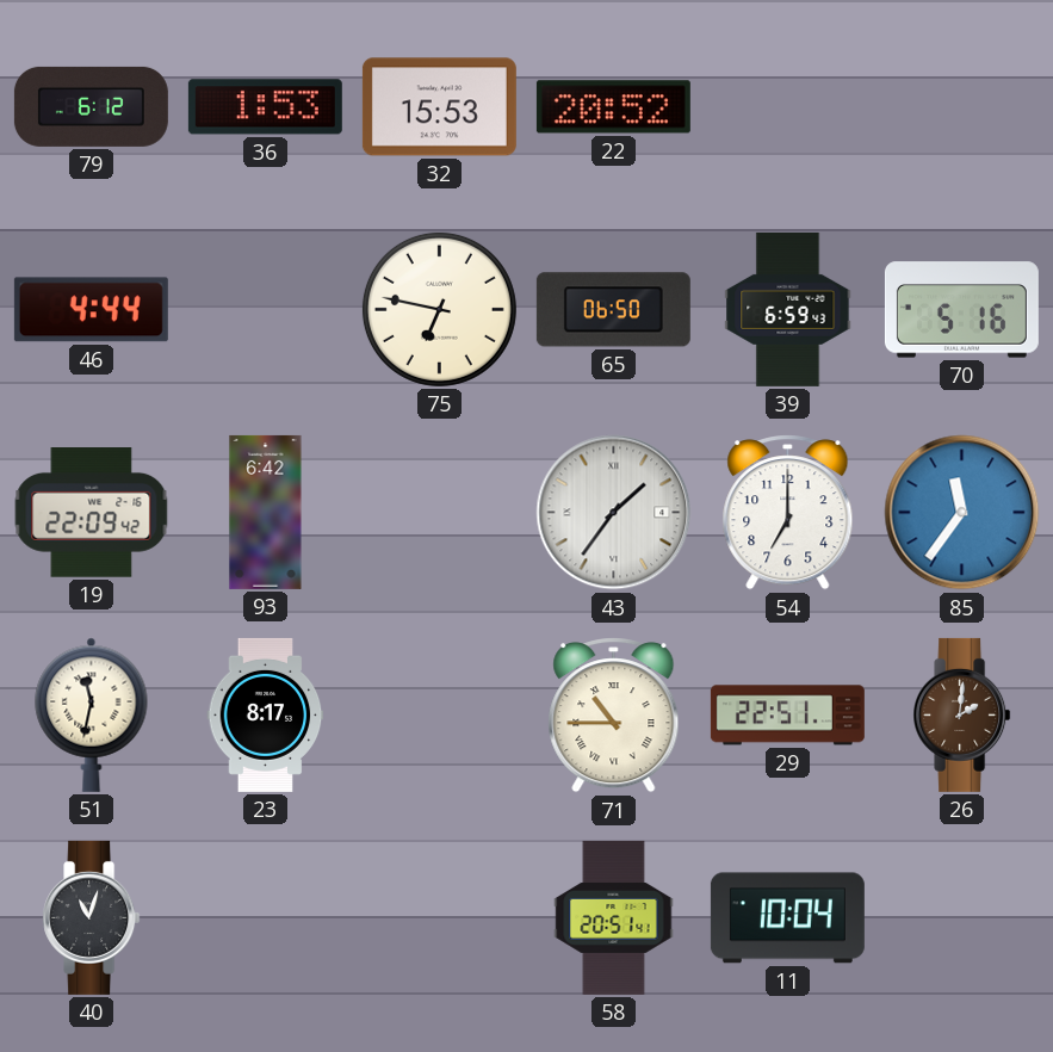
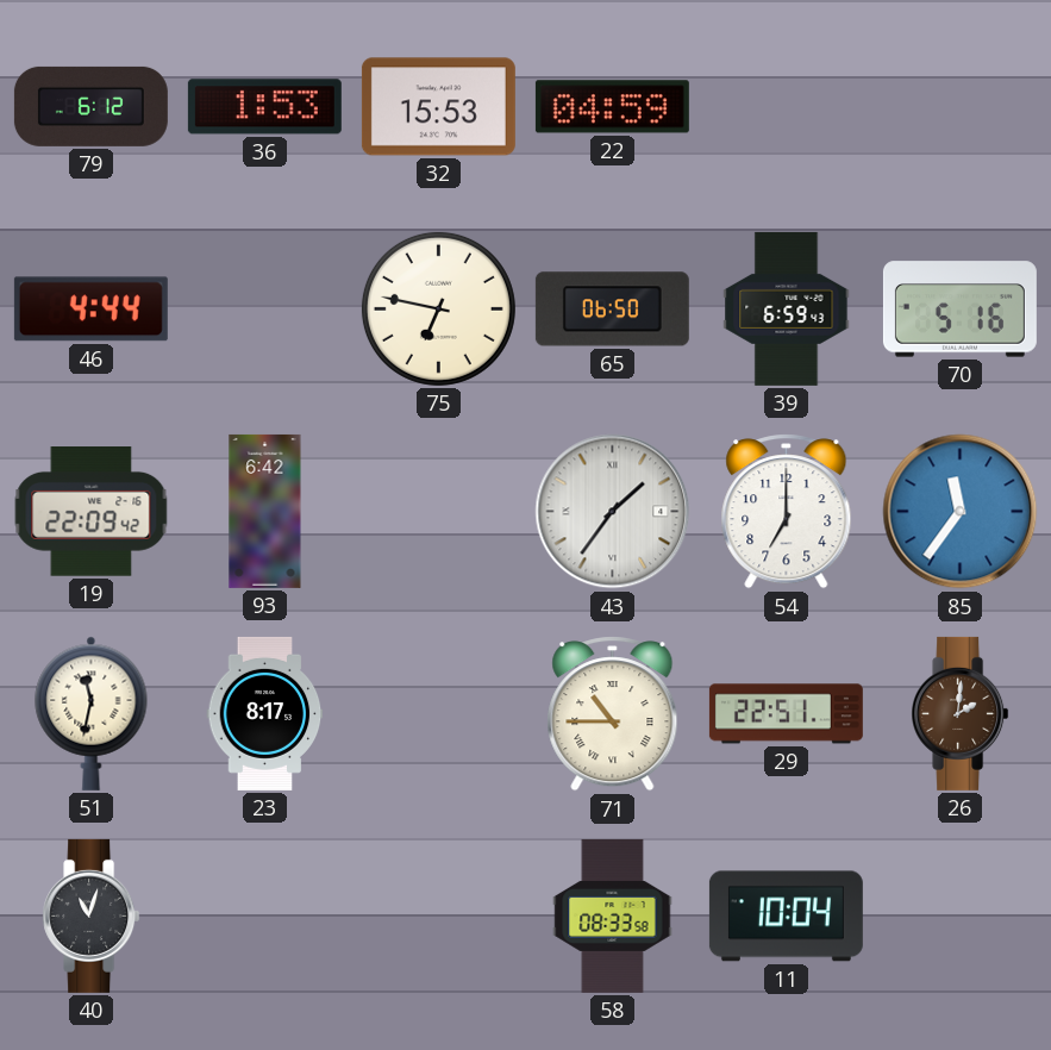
22: 20:52 -> 04:59
58: 20:51 -> 08:33
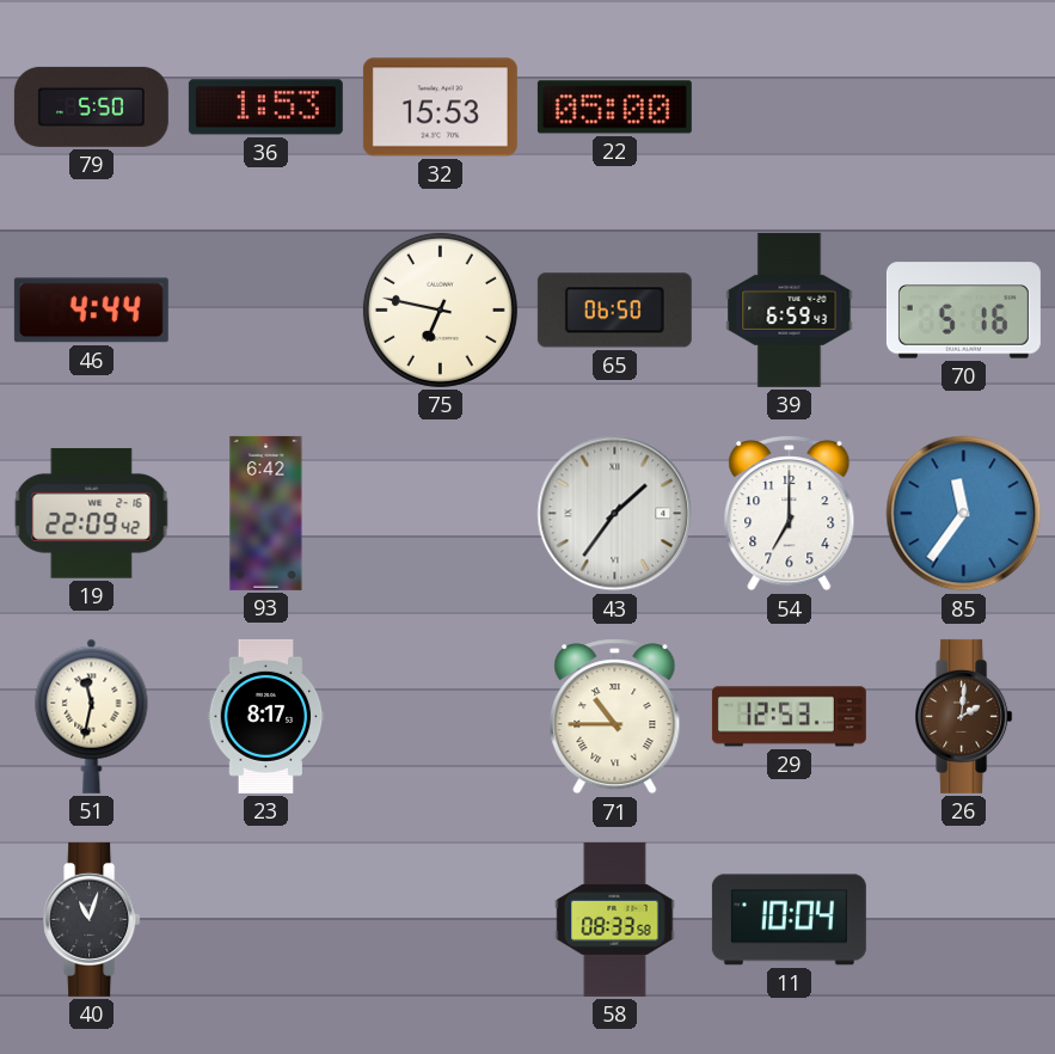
79: 6:12 -> 5:50
22: 04:59 -> 05:00
29: 22:51 -> 12:53
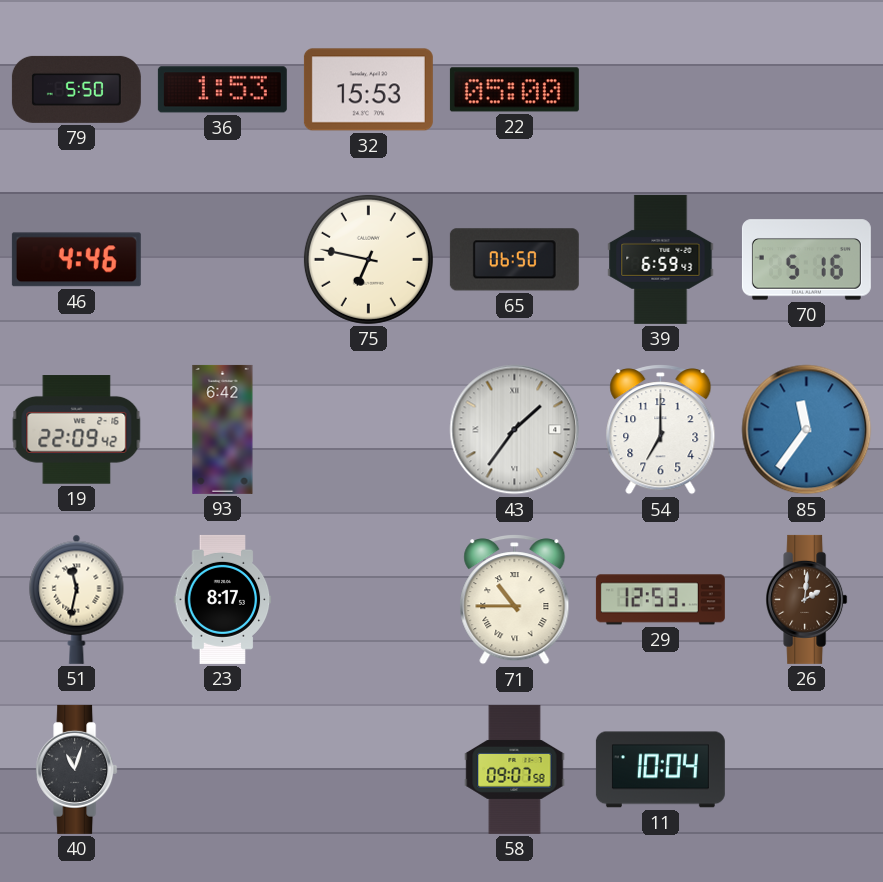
46: 4:44 -> 4:46
58: 08:33 -> 09:07
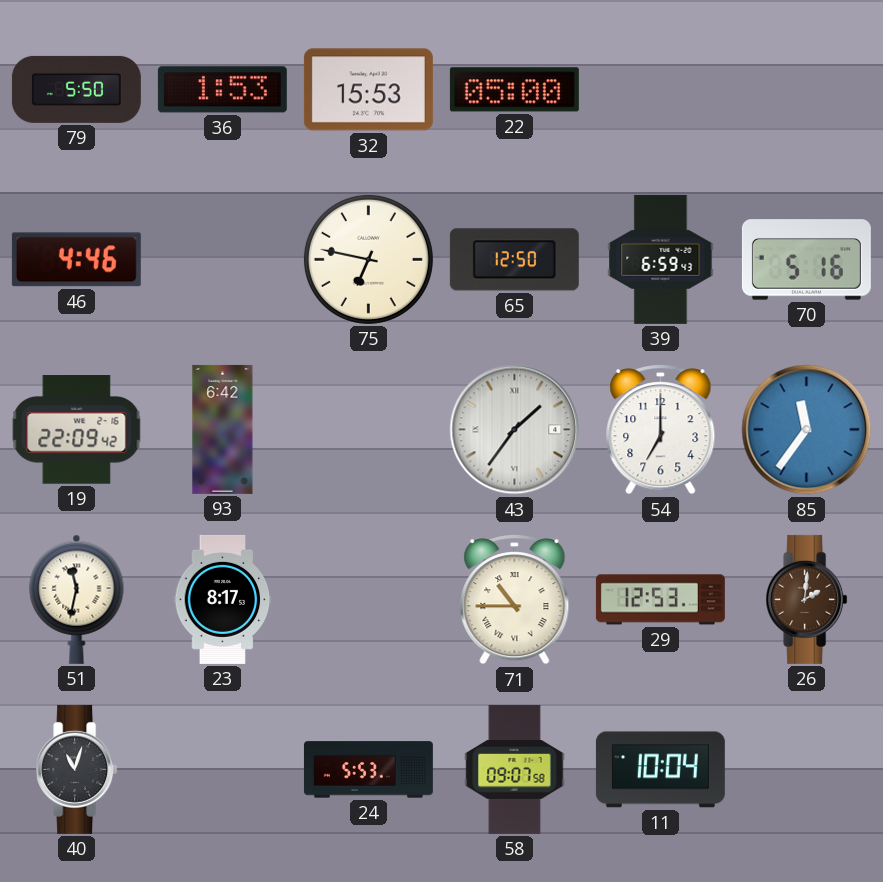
65: 06:50 -> 12:50
24: none -> 5:53
